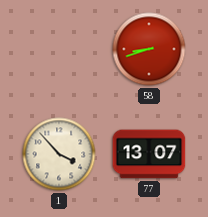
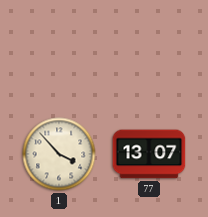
58: 8:42 -> none
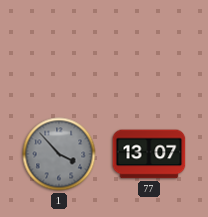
1 dial: cream -> grey
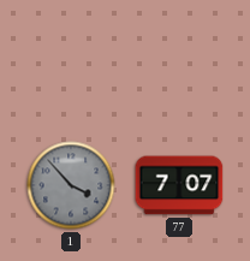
77: 13:07 -> 7:07
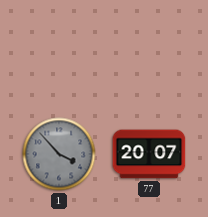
77: 7:07 -> 20:07
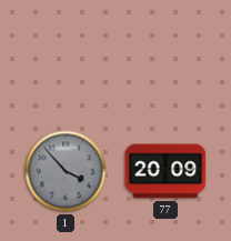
77: 20:07 -> 20:09
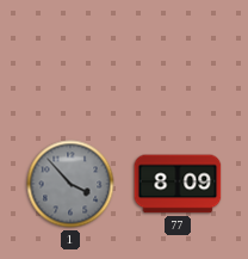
77: 20:09 -> 8:09
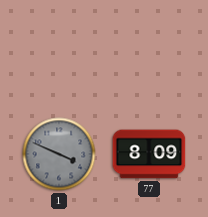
1: 3:53 -> 3:49
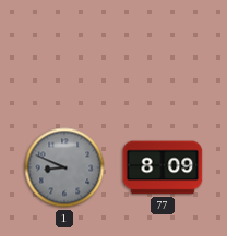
1: 3:49 -> 8:49
